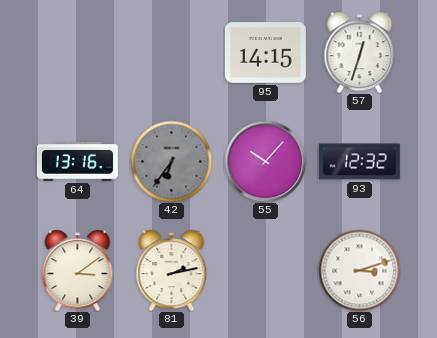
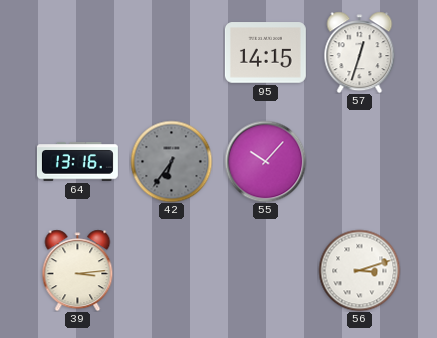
93: 12:32 -> none
39: 3:09 -> 3:14
81: 2:13 -> none
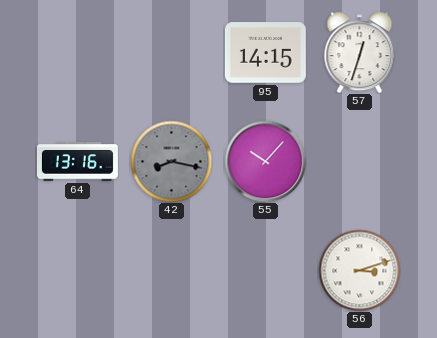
42: 6:36 -> 8:17
39: 3:14 -> none
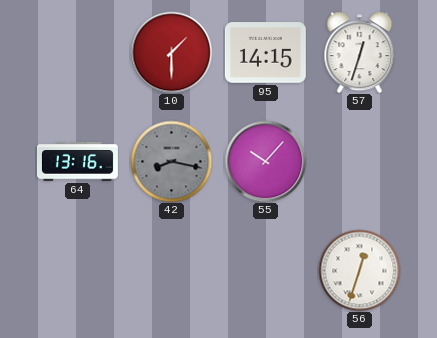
10: none -> 1:30
56: 3:12 -> 12:33
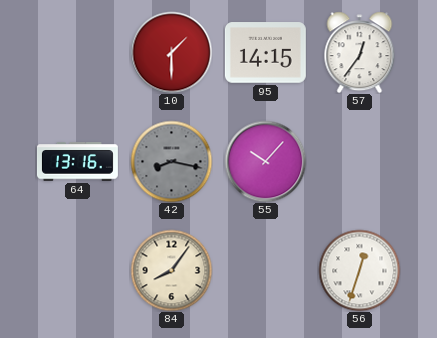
57: 12:33 -> 12:36
84: none -> 8:06
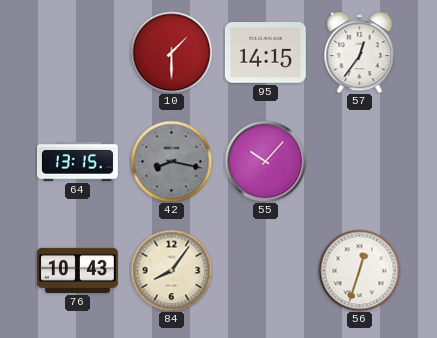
64: 13:16 -> 13:15
76: none -> 10:43
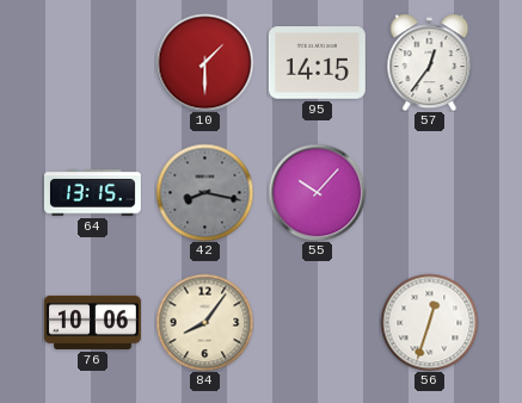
76: 10:43 -> 10:06
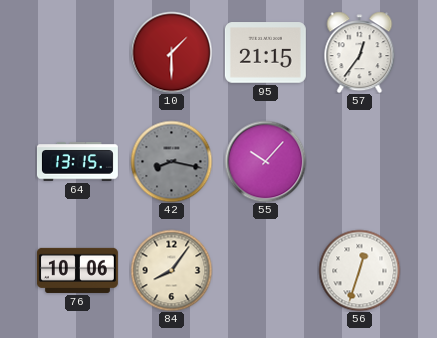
95: 14:15 -> 21:15
